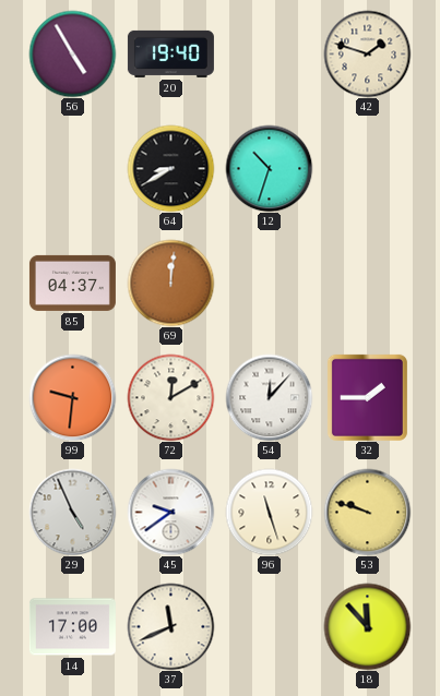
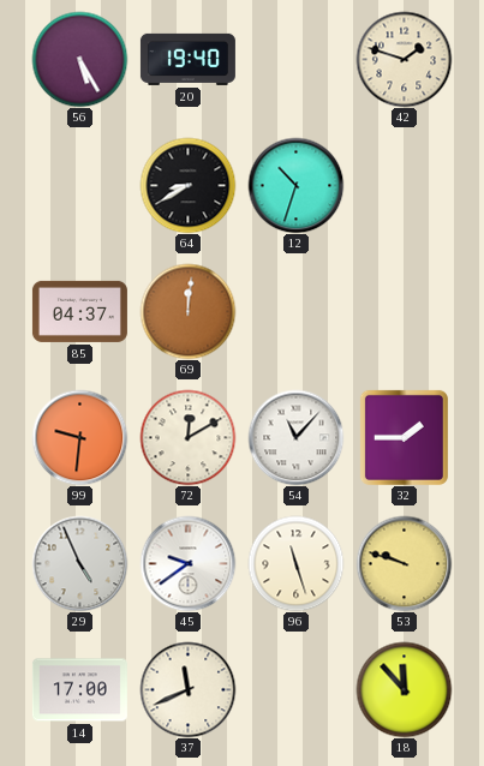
56: 4:55 -> 5:25
54: 12:07 -> 11:07
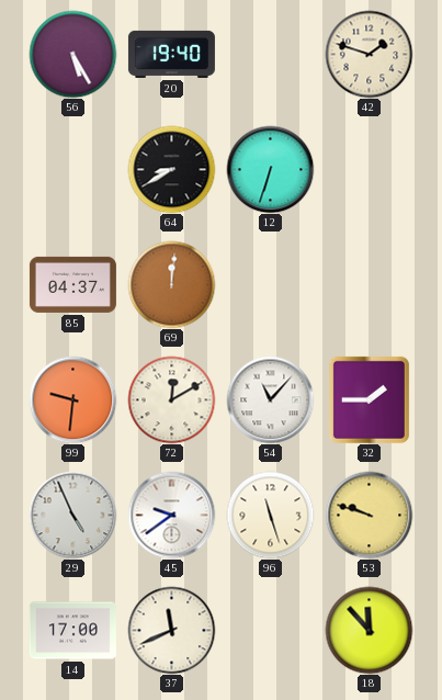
12: 10:33 -> 6:33
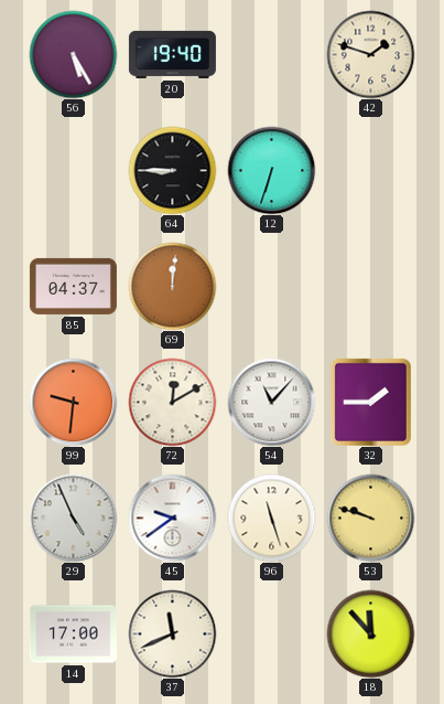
64: 8:40 -> 8:45
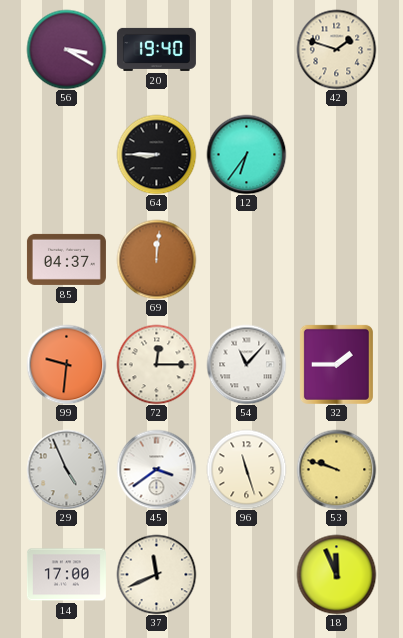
56: 5:25 -> 3:20
12: 6:33 -> 6:36
72: 12:10 -> 12:15
45: 9:39 -> 3:39
18: 11:53 -> 11:56
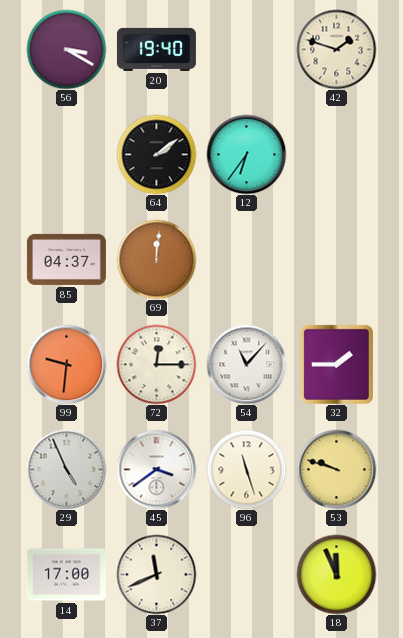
64: 8:45 -> 2:09
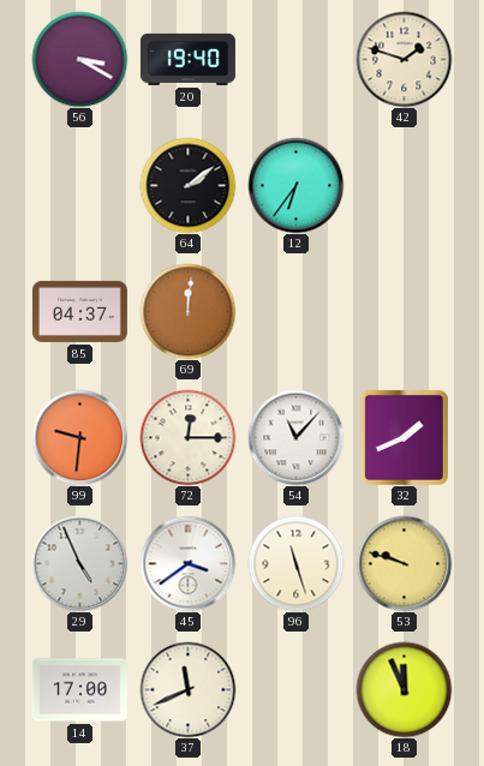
32: 1:45 -> 1:41
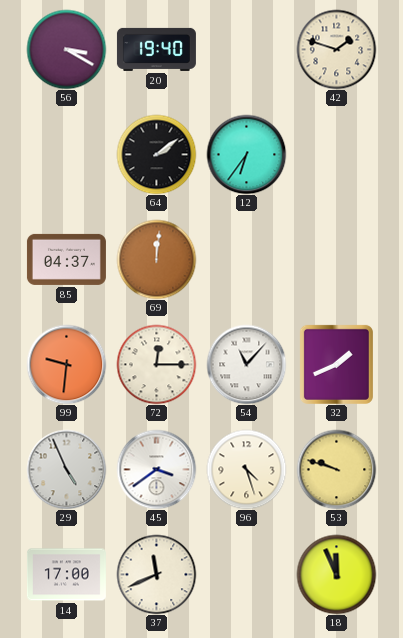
96: 11:27 -> 4:27
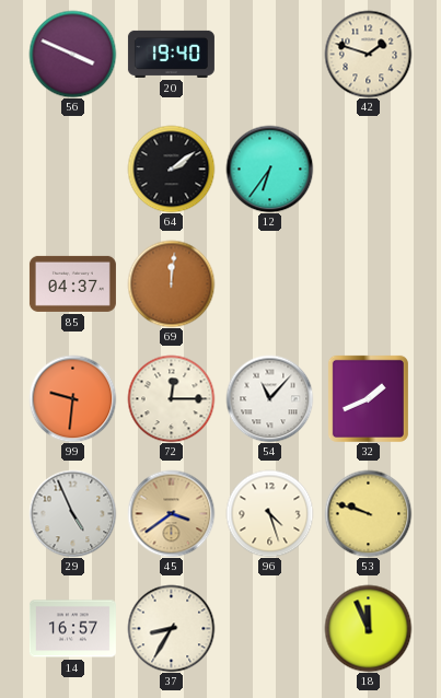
56: 3:20 -> 3:49
45 dial: white -> champagne
14: 17:00 -> 16:57
37: 11:41 -> 8:35
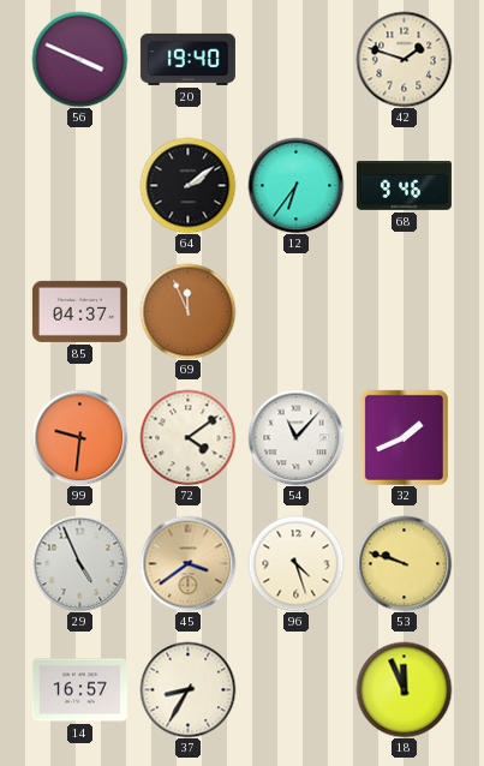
68: none -> 9:46
69: 12:01 -> 11:56
72: 12:15 -> 4:09
